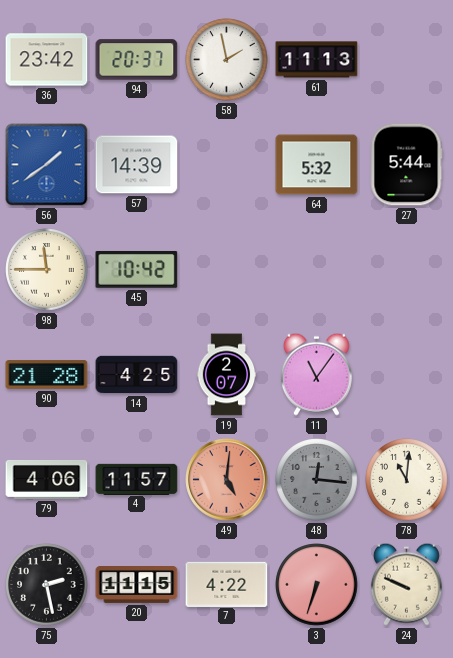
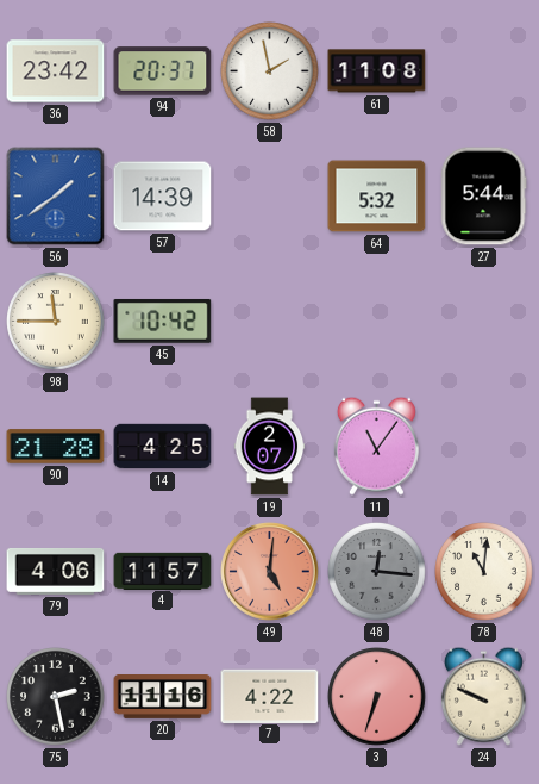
61: 11:13 -> 11:08
20: 11:15 -> 11:16
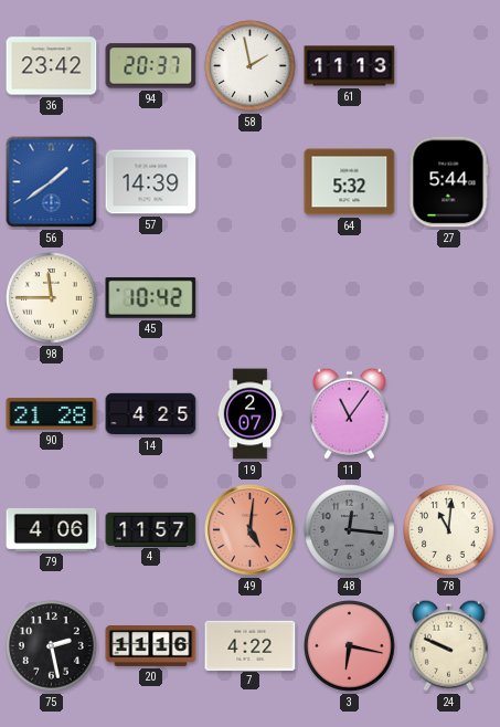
61: 11:08 -> 11:13
3: 6:33 -> 6:17
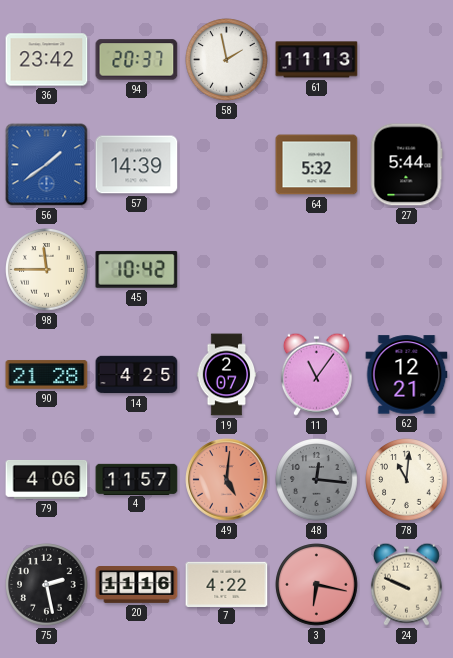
62: none -> 12:21
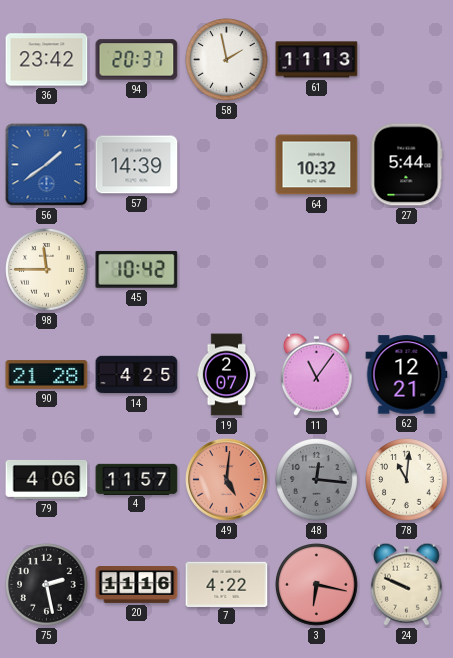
64: 5:32 -> 10:32
